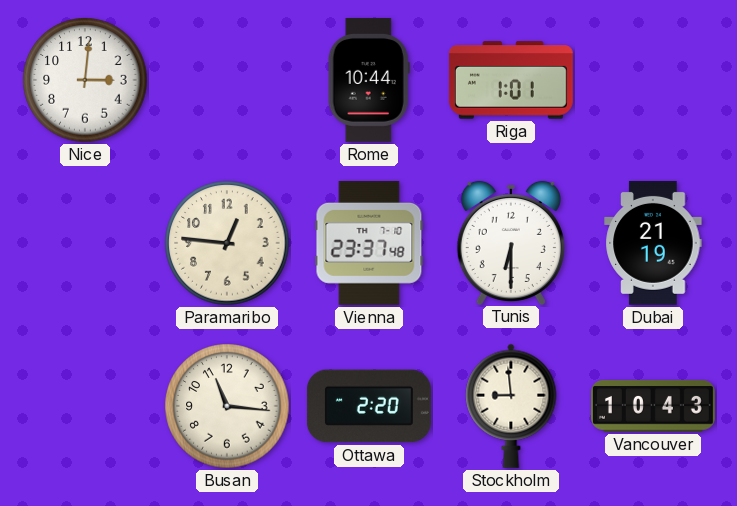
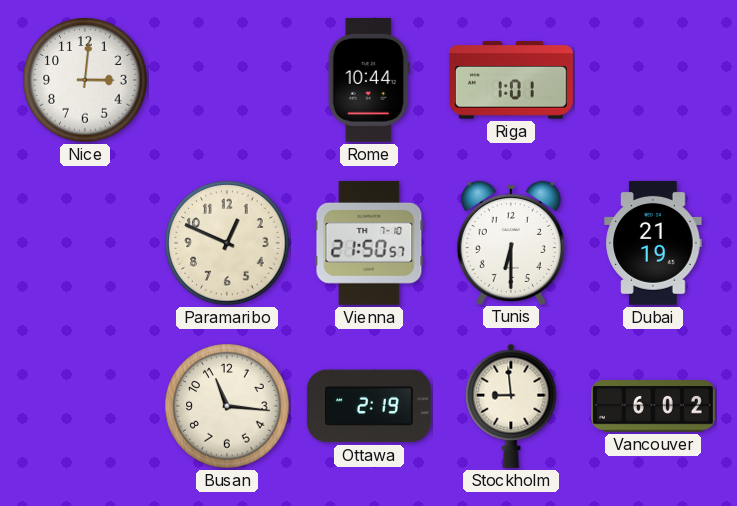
Paramaribo: 12:46 -> 12:49
Vienna: 23:37 -> 21:50
Ottawa: 2:20 -> 2:19
Vancouver: 10:43 -> 6:02
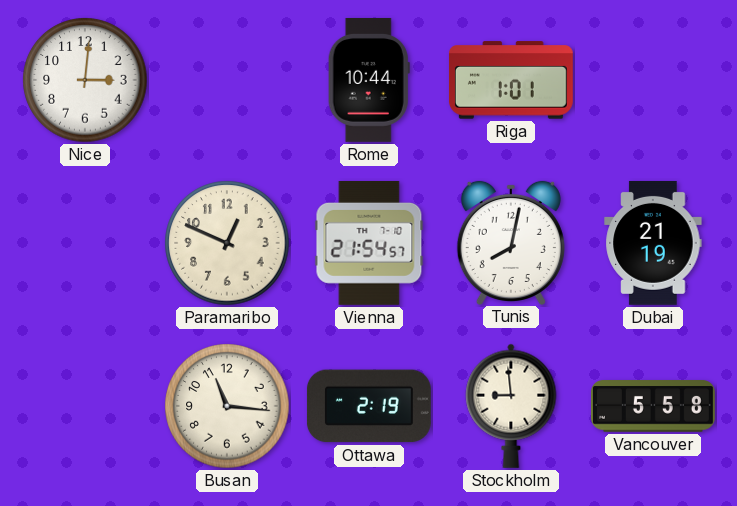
Vienna: 21:50 -> 21:54
Tunis: 6:30 -> 8:02
Vancouver: 6:02 -> 5:58
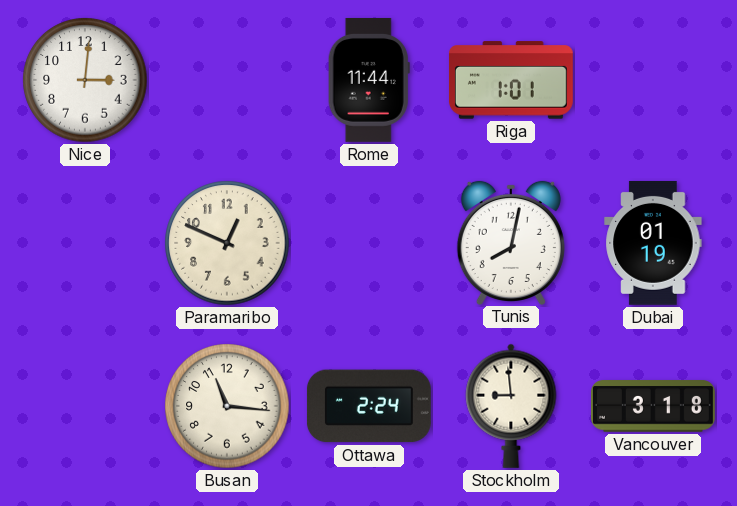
Rome: 10:44 -> 11:44
Vienna: 21:54 -> none
Dubai: 21:19 -> 01:19
Ottawa: 2:19 -> 2:24
Vancouver: 5:58 -> 3:18
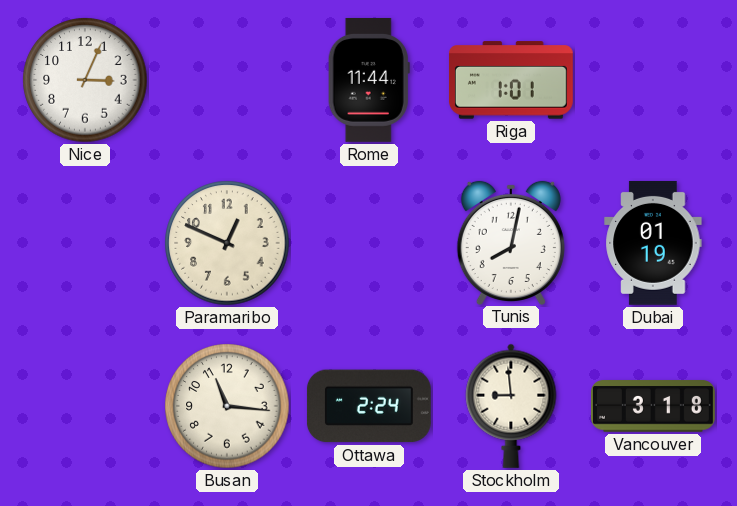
Nice: 3:01 -> 3:04
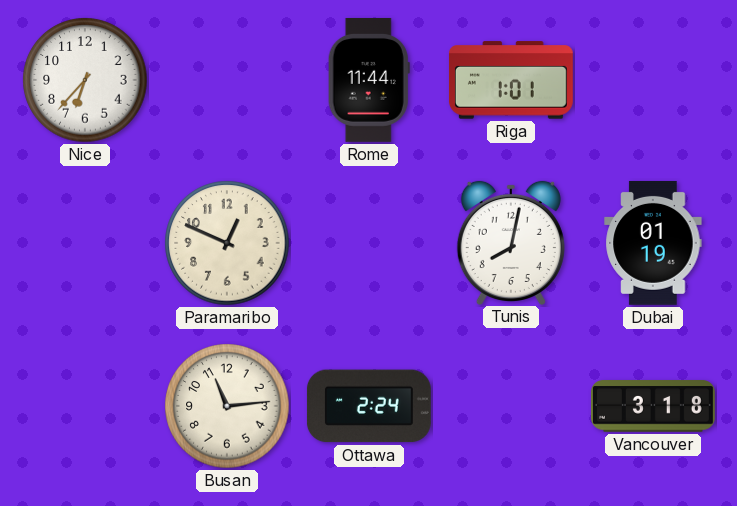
Nice: 3:04 -> 6:37
Busan: 11:16 -> 11:14
Stockholm: 8:59 -> none
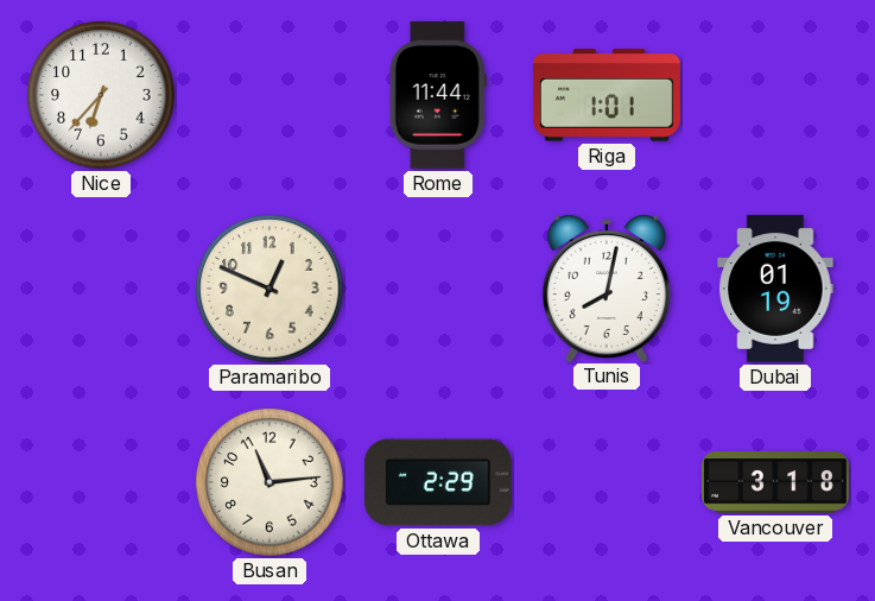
Ottawa: 2:24 -> 2:29
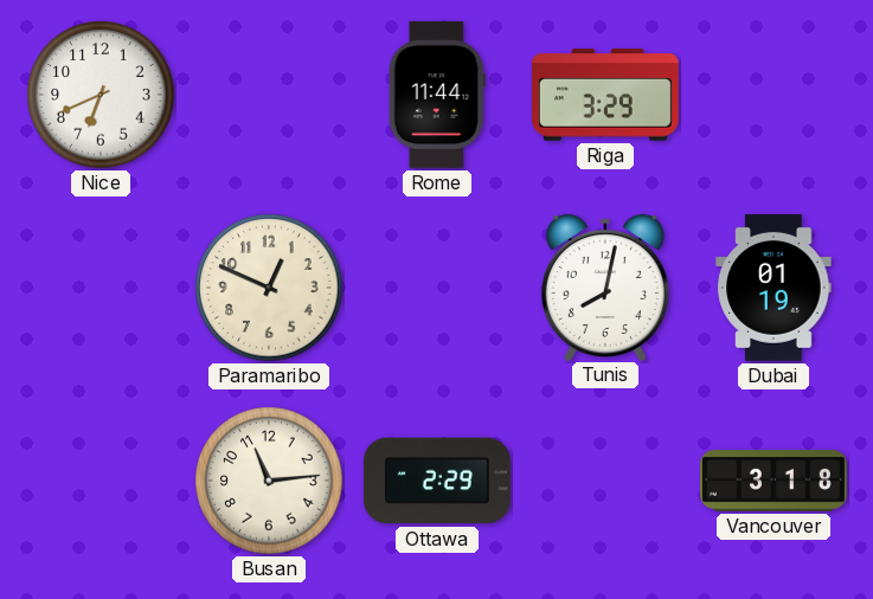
Nice: 6:37 -> 6:41
Riga: 1:01 -> 3:29
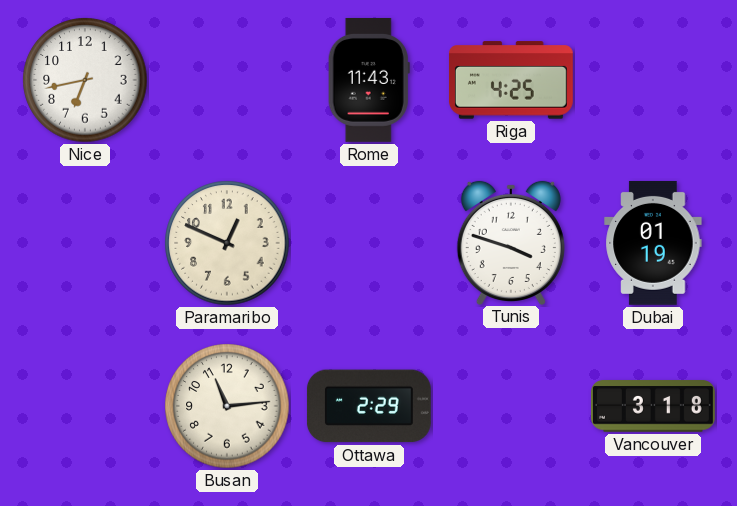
Nice: 6:41 -> 6:43
Rome: 11:44 -> 11:43
Riga: 3:29 -> 4:25
Tunis: 8:02 -> 3:48
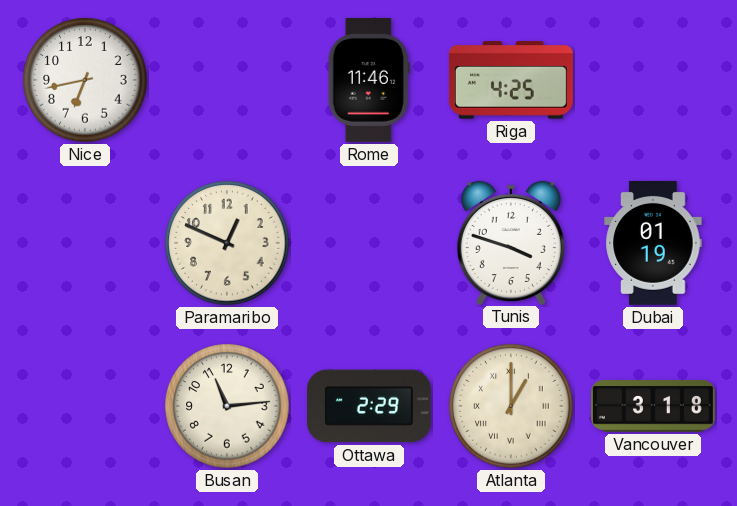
Rome: 11:43 -> 11:46
Atlanta: none -> 1:00
